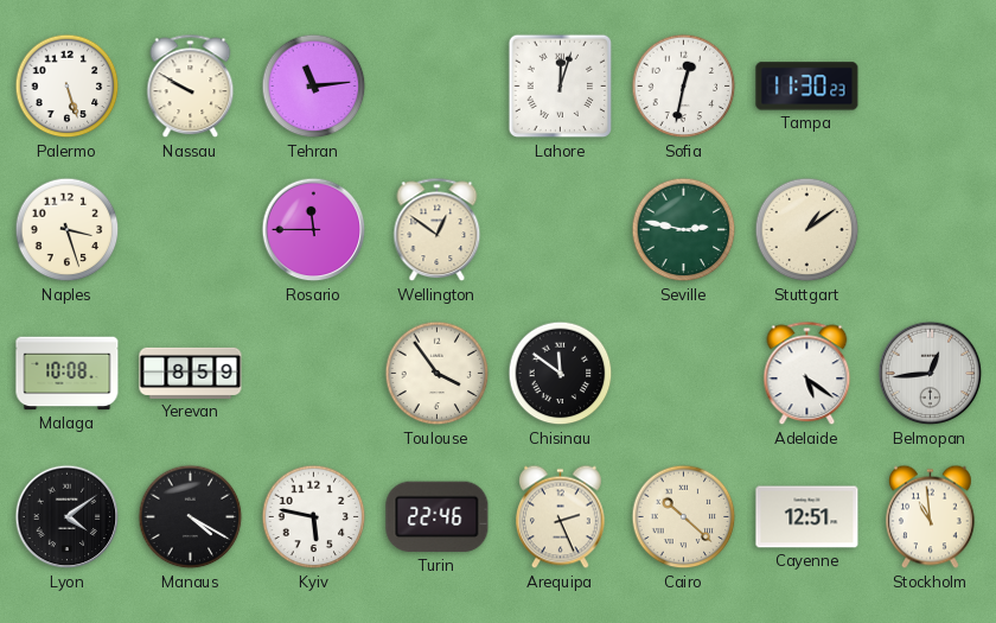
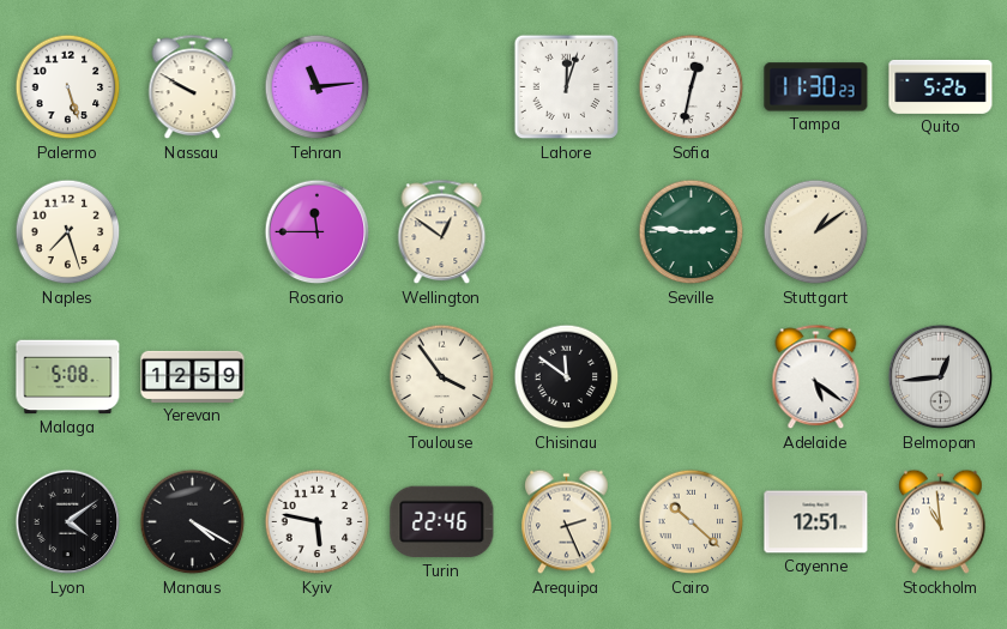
Quito: none -> 5:26
Naples: 3:27 -> 7:27
Seville: 2:47 -> 2:46
Malaga: 10:08 -> 5:08
Yerevan: 8:59 -> 12:59
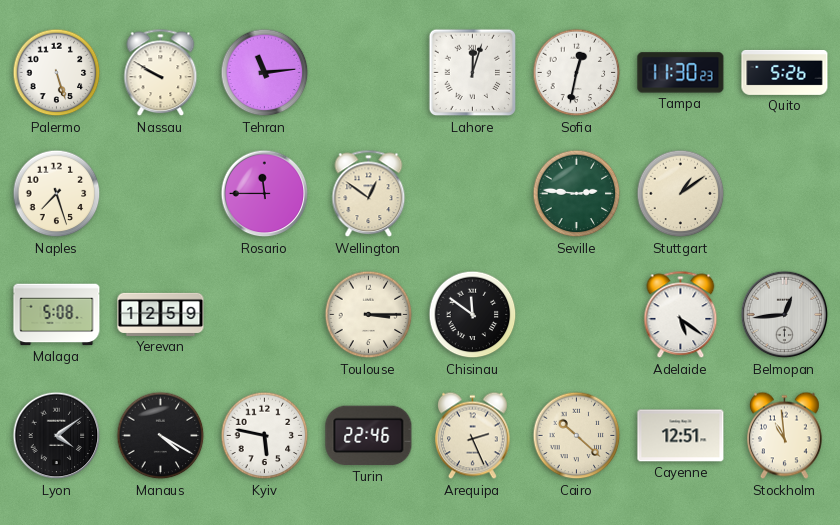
Toulouse: 3:54 -> 3:15
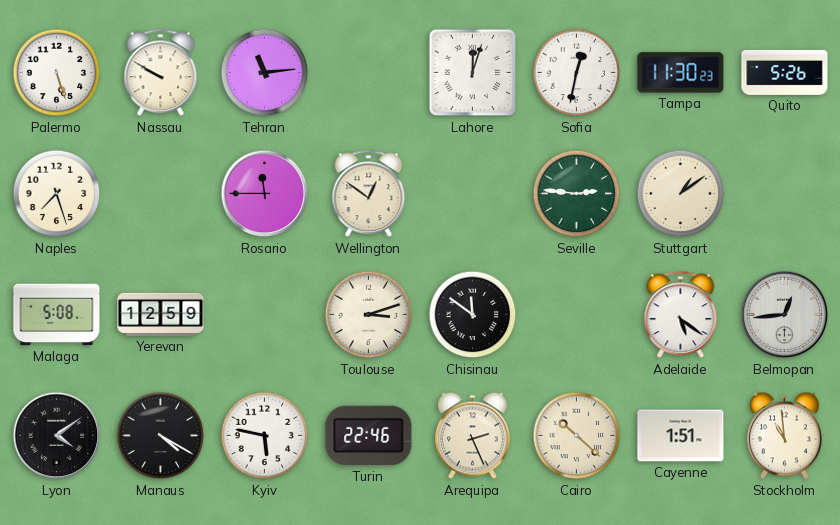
Toulouse: 3:15 -> 3:12
Cayenne: 12:51 -> 1:51
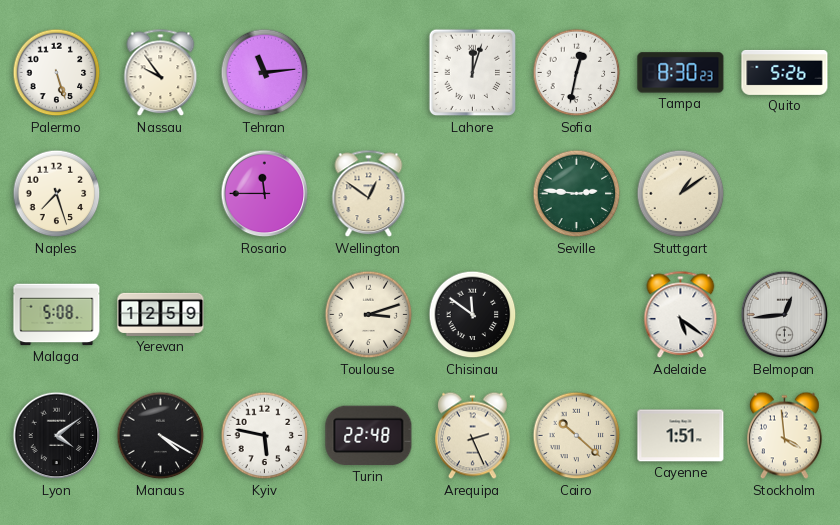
Nassau: 9:50 -> 9:54
Tampa: 11:30 -> 8:30
Turin: 22:46 -> 22:48
Stockholm: 10:59 -> 3:59
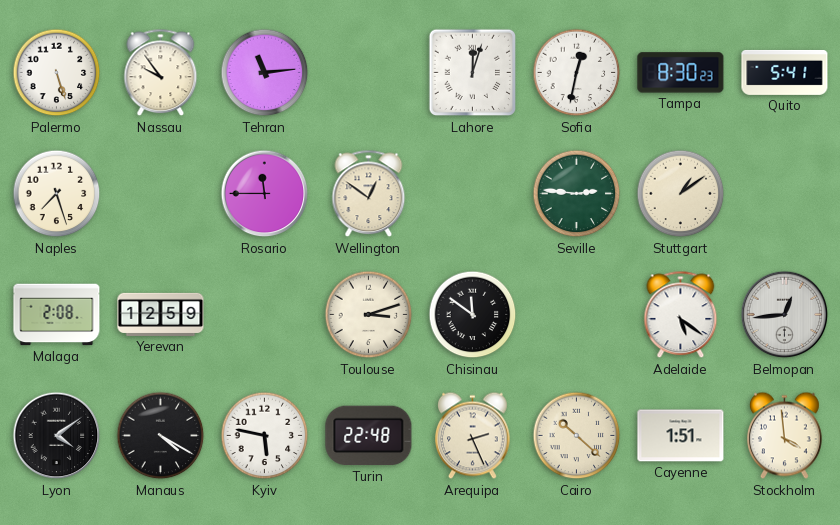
Quito: 5:26 -> 5:41
Malaga: 5:08 -> 2:08
